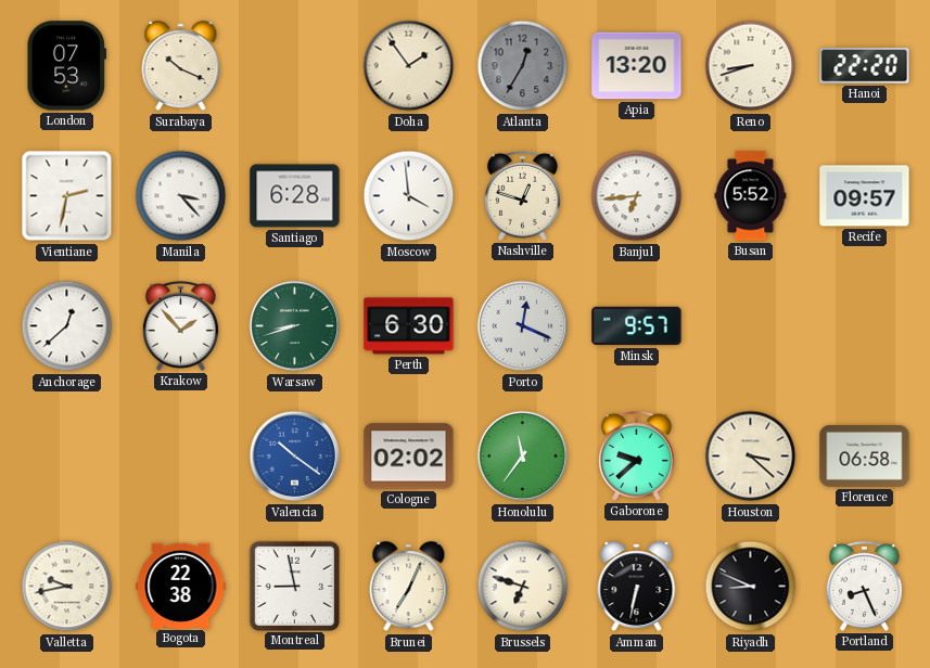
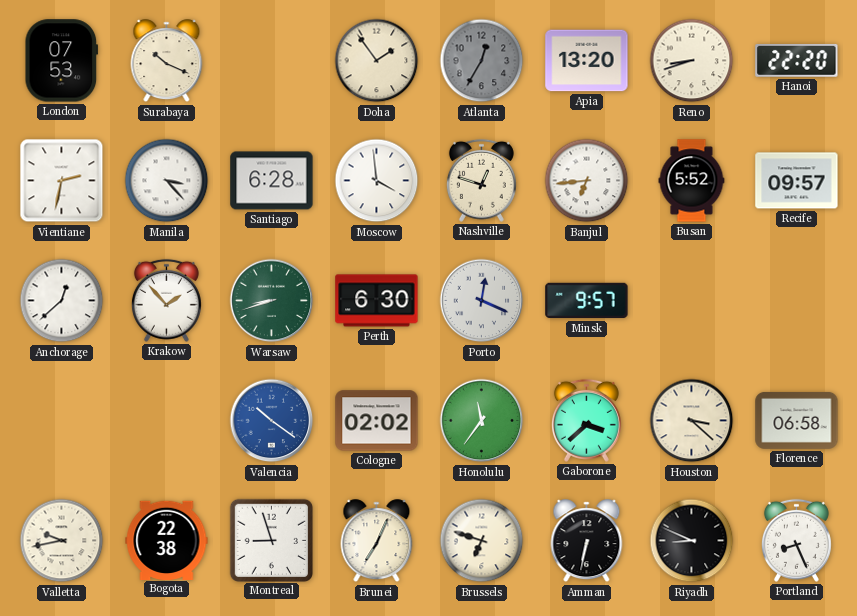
Gaborone: 9:38 -> 3:38
Montreal: 8:58 -> 8:57
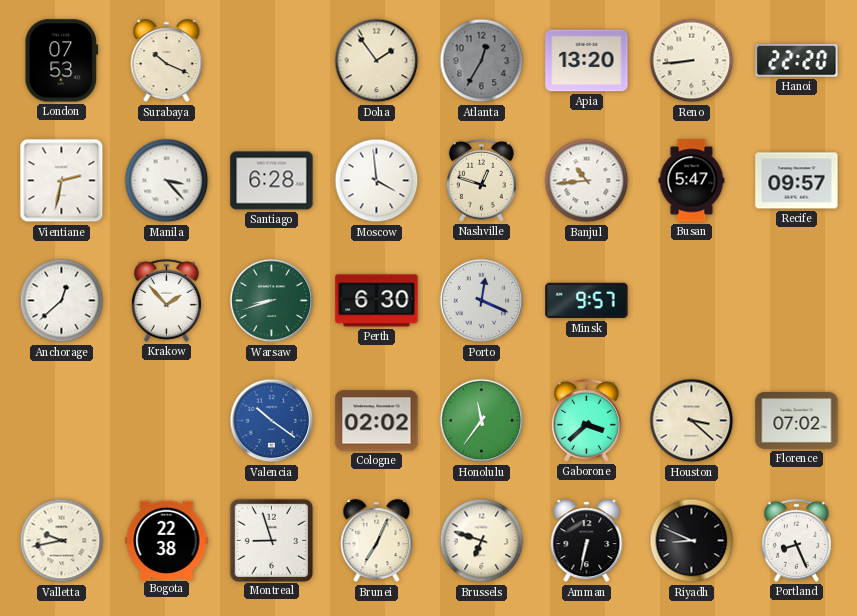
Reno: 8:42 -> 8:44
Banjul: 6:44 -> 10:44
Busan: 5:52 -> 5:47
Florence: 06:58 -> 07:02
